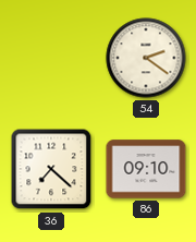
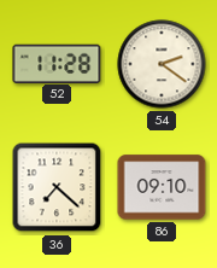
52: none -> 11:28
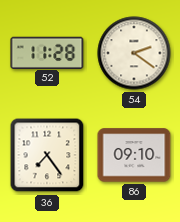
36: 7:22 -> 7:24
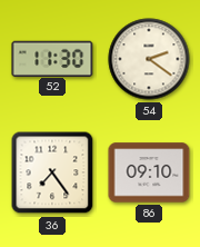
52: 11:28 -> 11:30
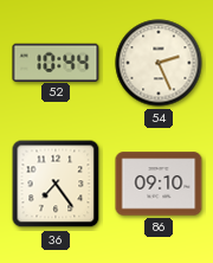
52: 11:30 -> 10:44
54: 2:21 -> 2:26
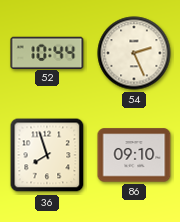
36: 7:24 -> 7:57
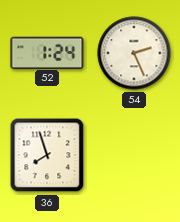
52: 10:44 -> 1:24
86: 09:10 -> none
